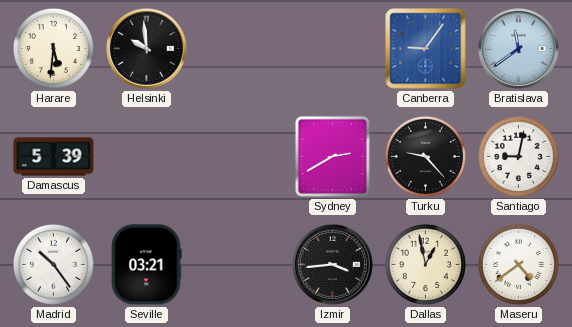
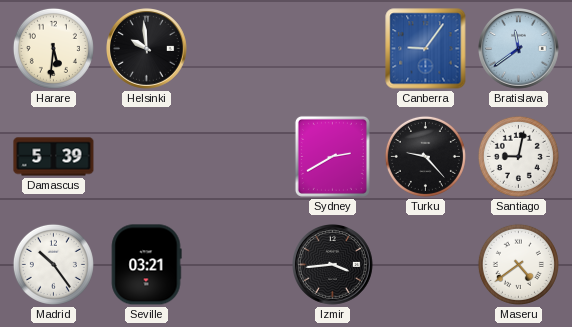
Dallas: 12:58 -> none
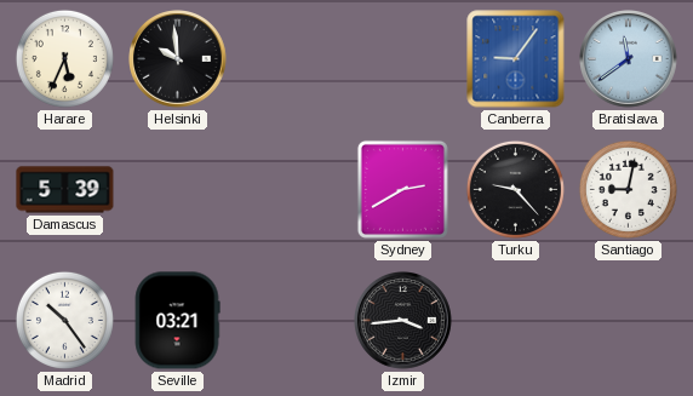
Harare: 5:31 -> 5:34
Maseru: 4:39 -> none
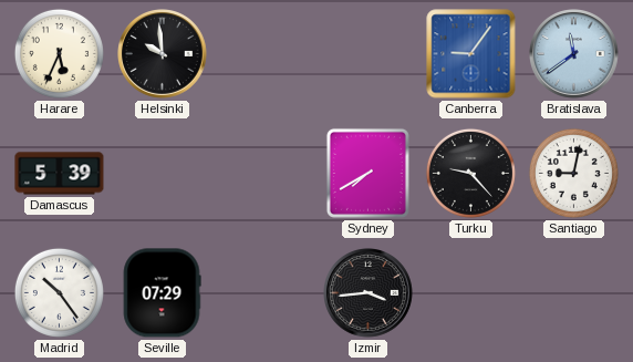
Sydney: 2:40 -> 7:40
Seville: 03:21 -> 07:29
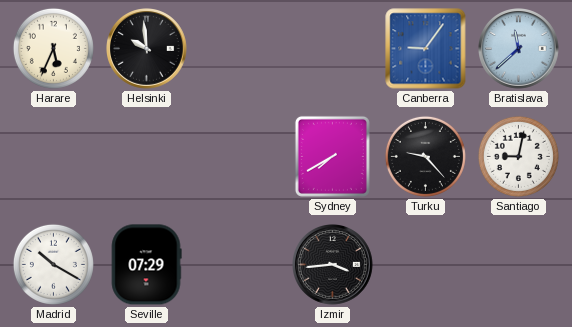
Bratislava: 11:39 -> 11:38
Damascus: 5:39 -> none
Madrid: 10:24 -> 10:20
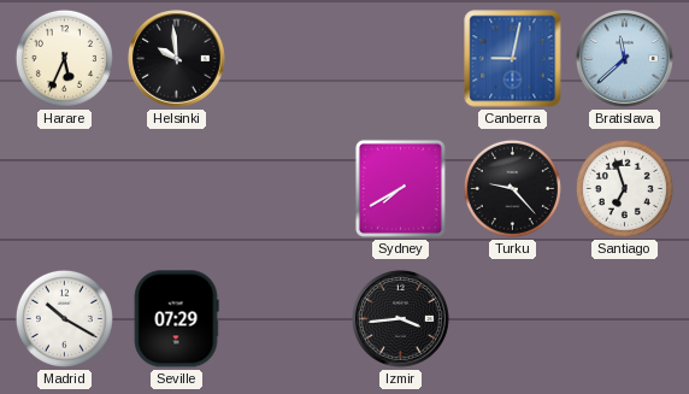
Canberra: 9:06 -> 9:02
Santiago: 9:02 -> 6:57
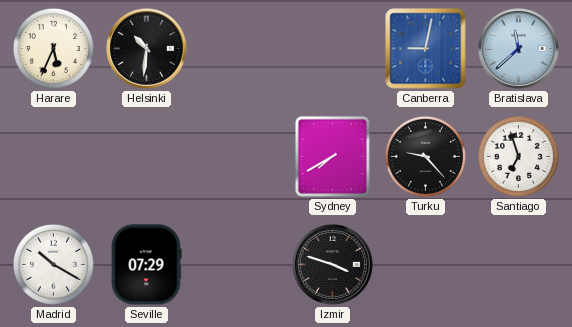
Helsinki: 9:59 -> 10:31
Izmir: 3:44 -> 3:48
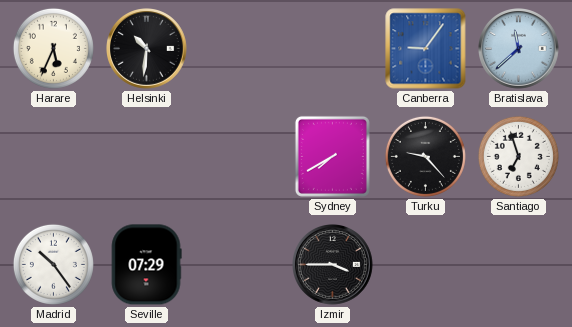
Canberra: 9:02 -> 9:06
Madrid: 10:20 -> 10:24
Izmir: 3:48 -> 3:45
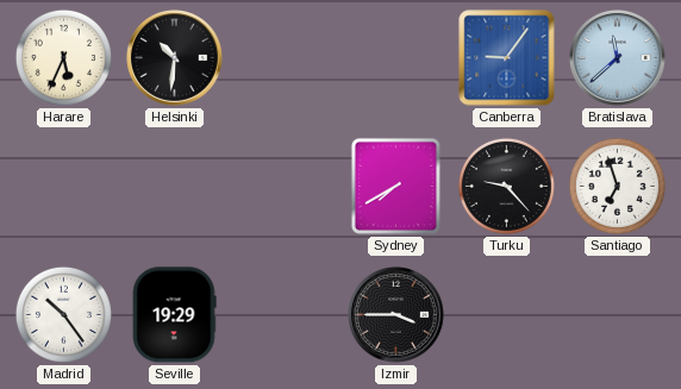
Seville: 07:29 -> 19:29
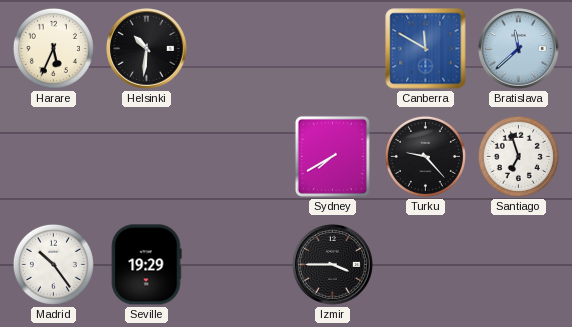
Canberra: 9:06 -> 11:50
